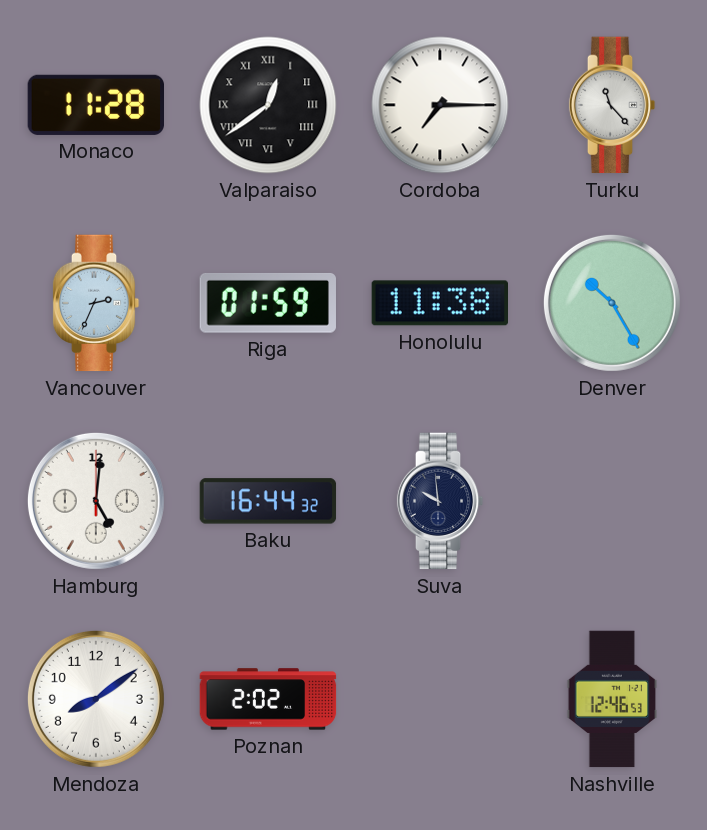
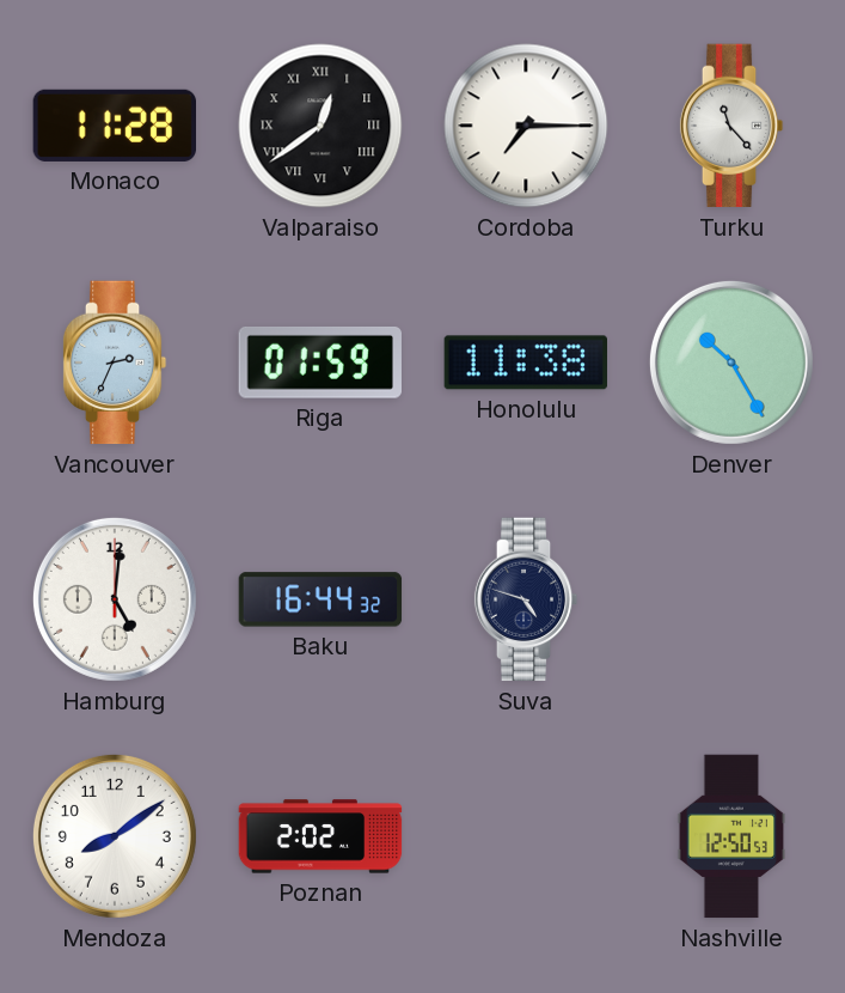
Suva: 9:59 -> 4:48
Nashville: 12:46 -> 12:50
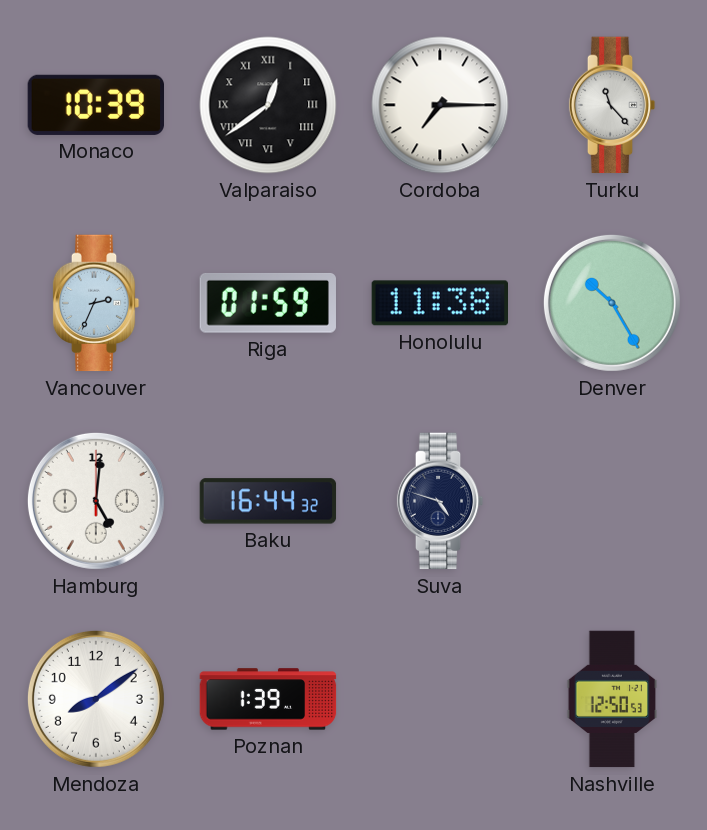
Monaco: 11:28 -> 10:39
Poznan: 2:02 -> 1:39
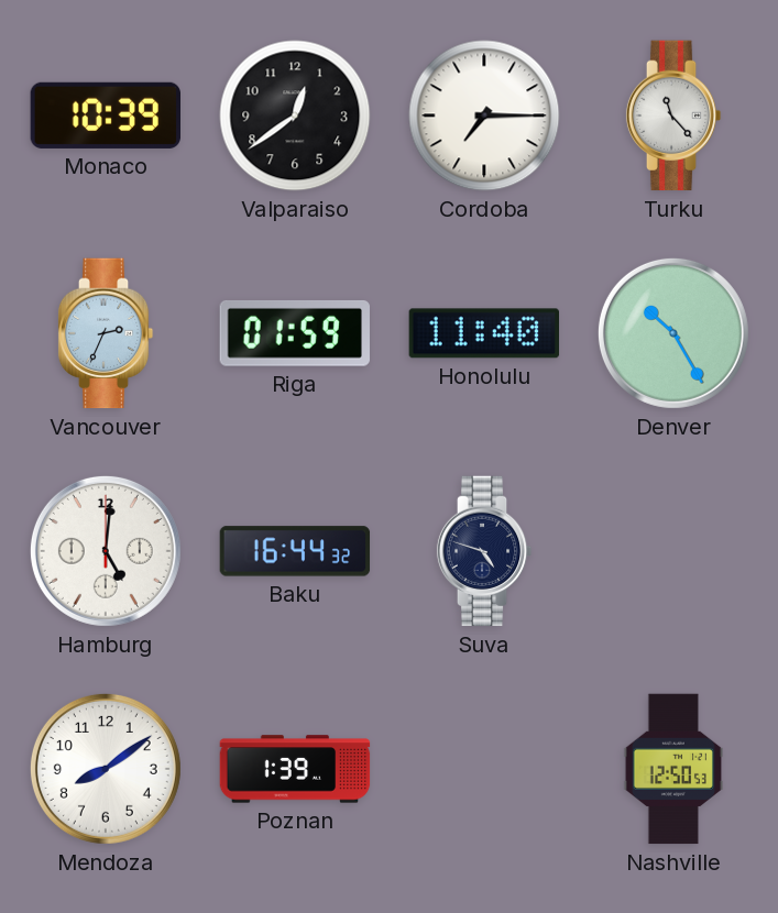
Valparaiso numerals: Roman -> Arabic
Honolulu: 11:38 -> 11:40
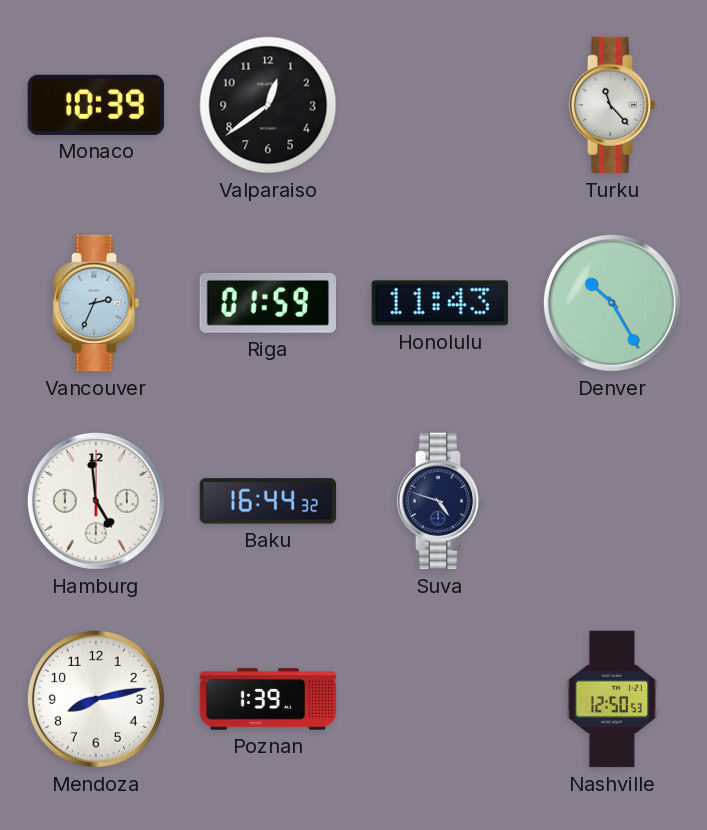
Cordoba: 7:15 -> none
Honolulu: 11:40 -> 11:43
Hamburg: 5:01 -> 4:59
Mendoza: 8:09 -> 8:13
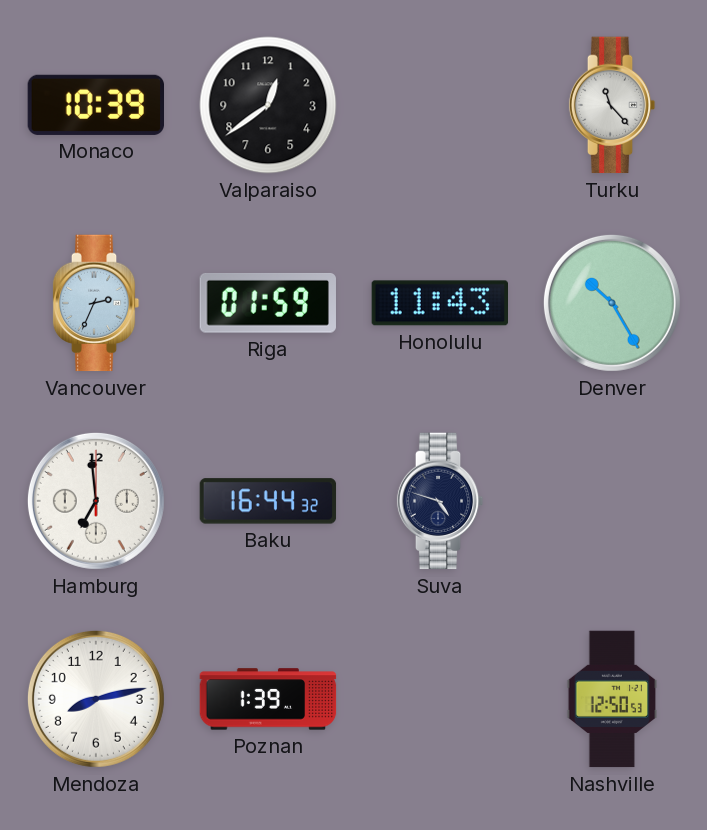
Hamburg: 4:59 -> 6:59
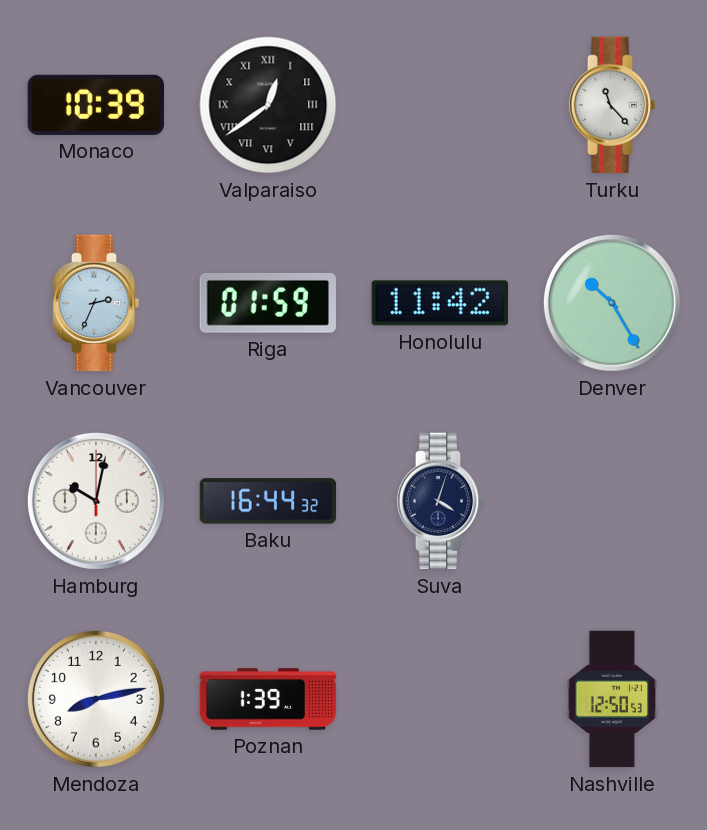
Valparaiso numerals: Arabic -> Roman
Honolulu: 11:43 -> 11:42
Hamburg: 6:59 -> 10:02
Suva: 4:48 -> 4:03
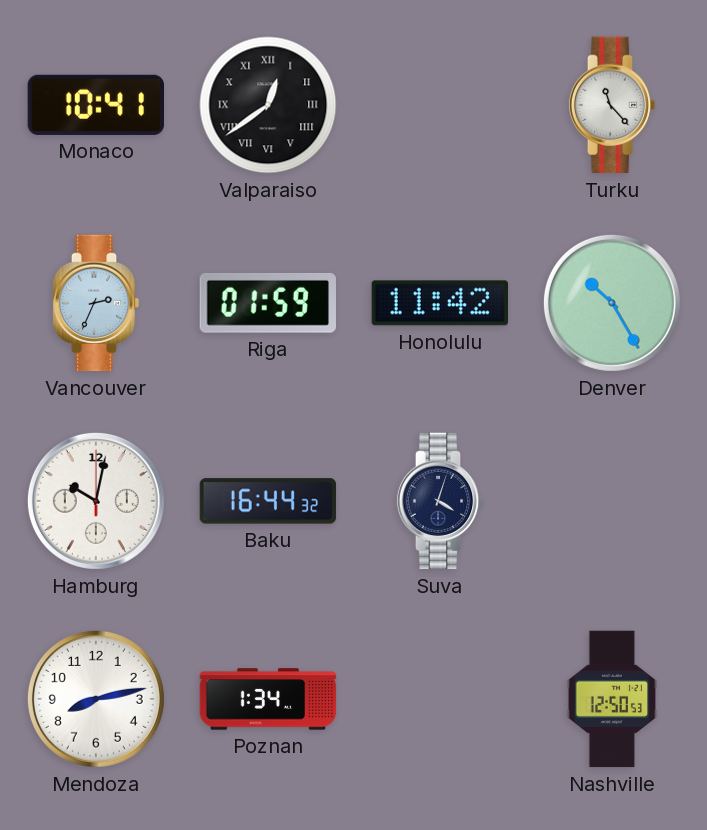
Monaco: 10:39 -> 10:41
Poznan: 1:39 -> 1:34
